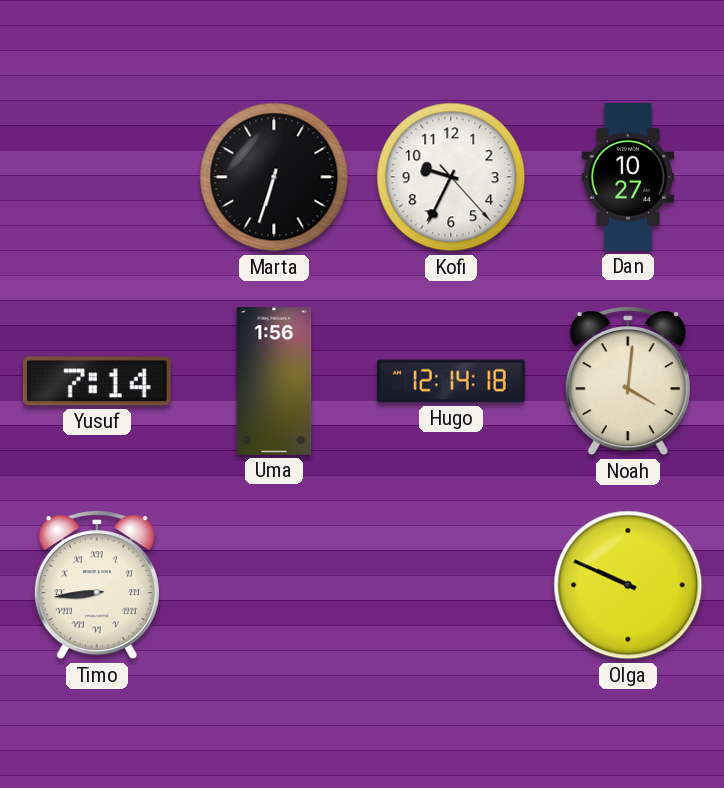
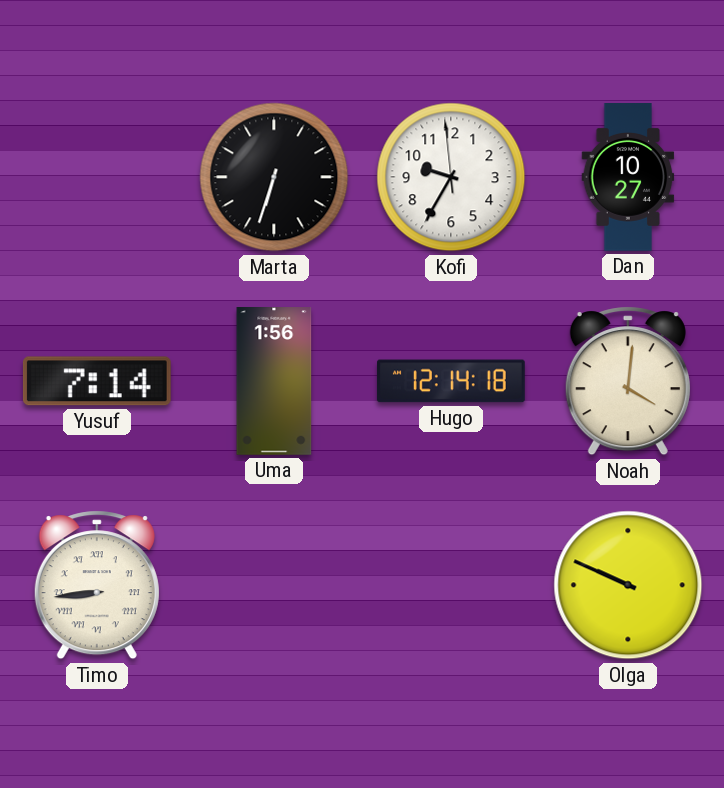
Kofi: 9:34:23 -> 9:34:59
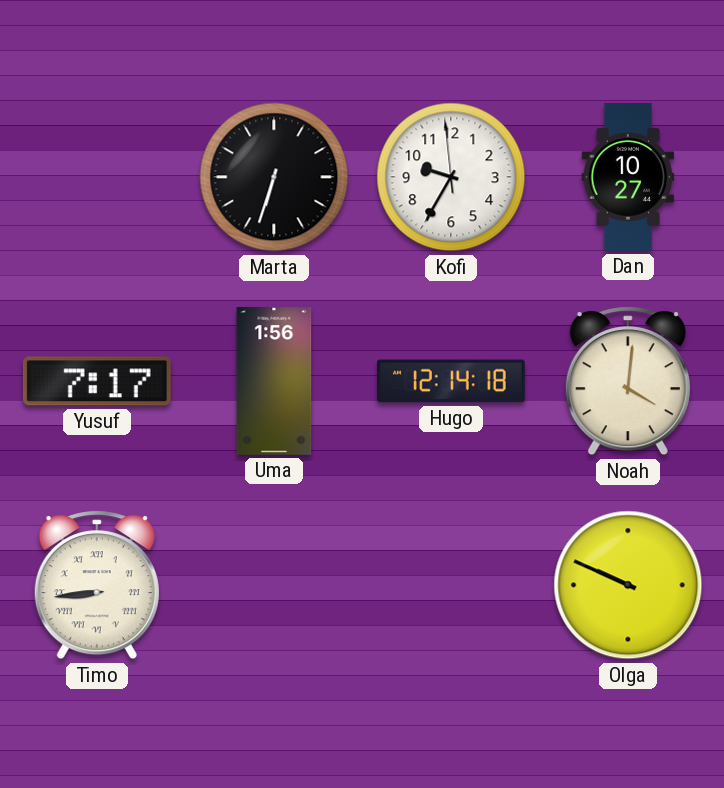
Yusuf: 7:14 -> 7:17
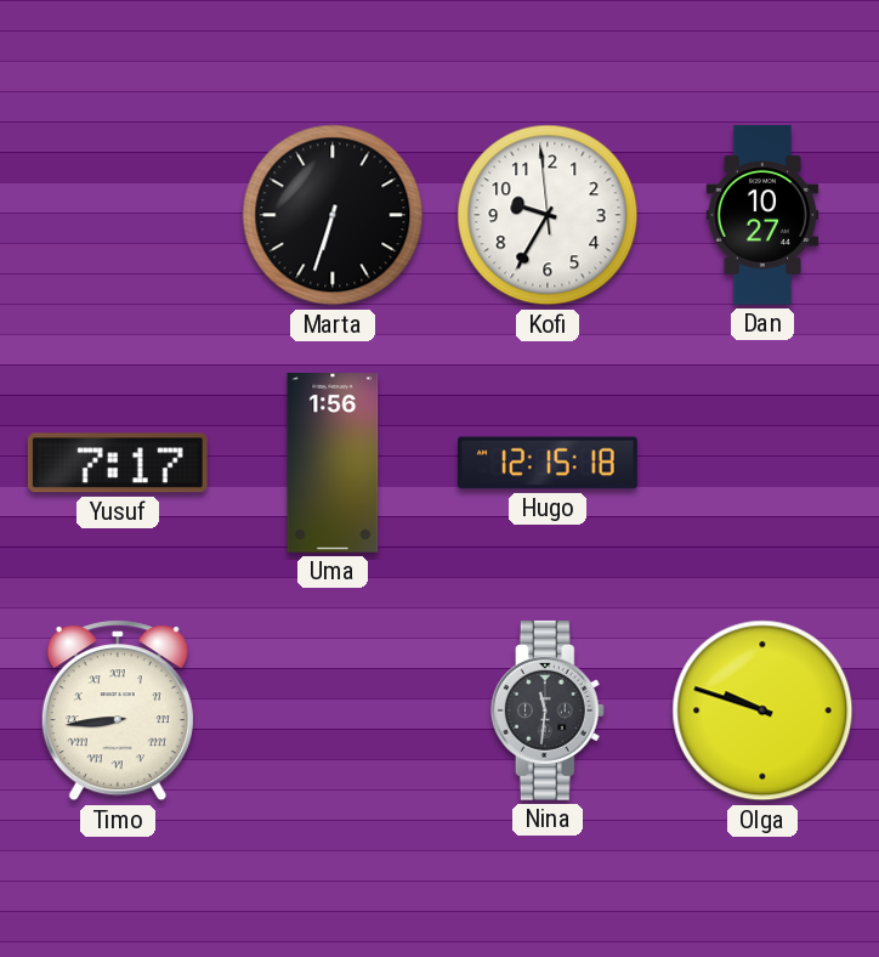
Hugo: 12:14 -> 12:15
Noah: 4:01 -> none
Nina: none -> 11:31
Olga: 9:49 -> 9:48
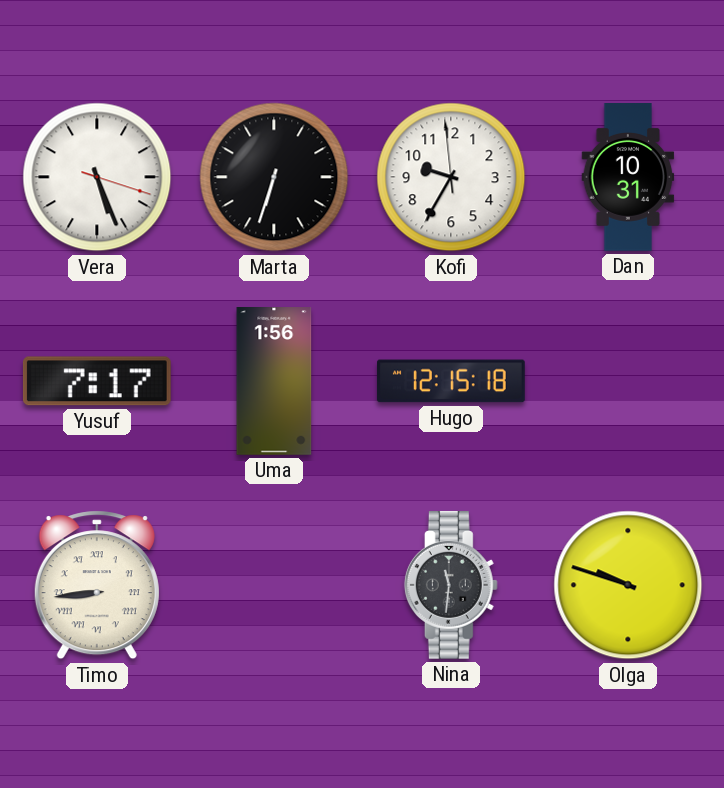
Vera: none -> 5:26
Dan: 10:27 -> 10:31
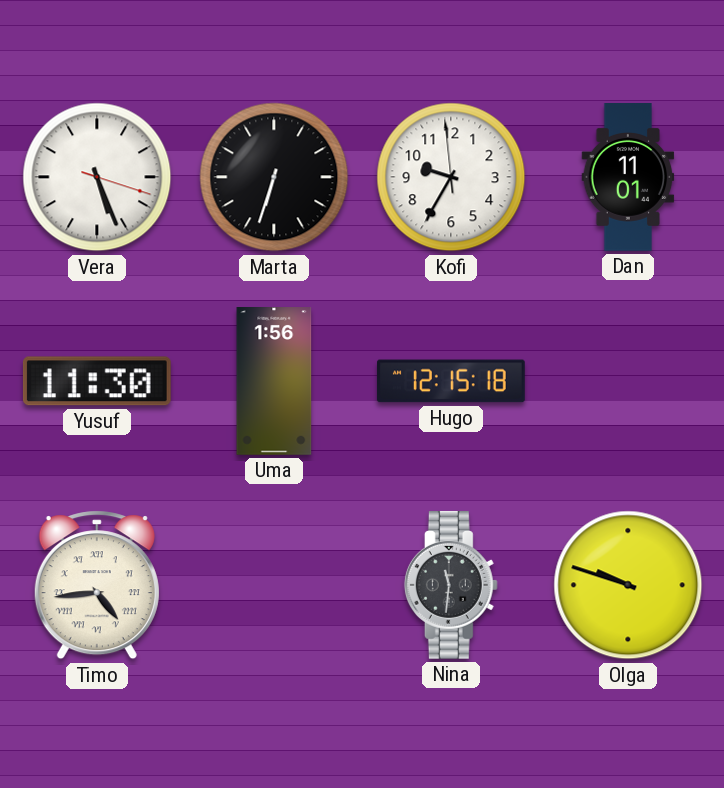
Dan: 10:31 -> 11:01
Yusuf: 7:17 -> 11:30
Timo: 8:44 -> 4:44
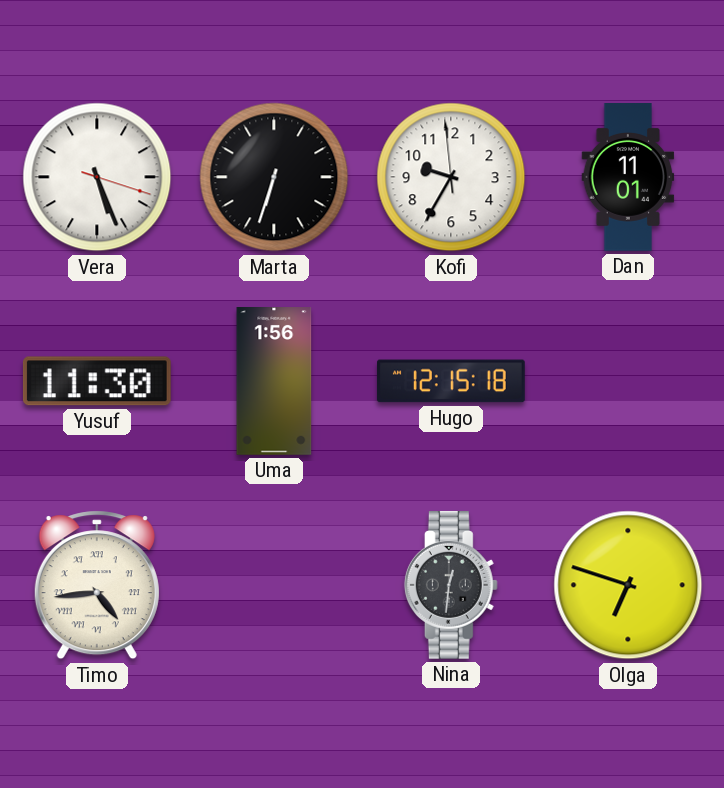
Nina: 11:31 -> 12:31
Olga: 9:48 -> 6:48
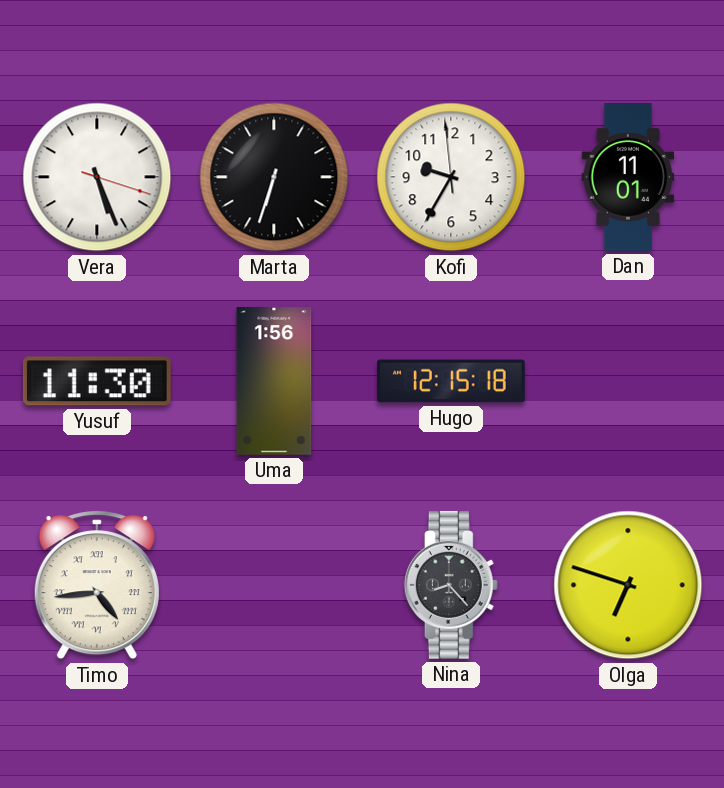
Nina: 12:31 -> 8:23
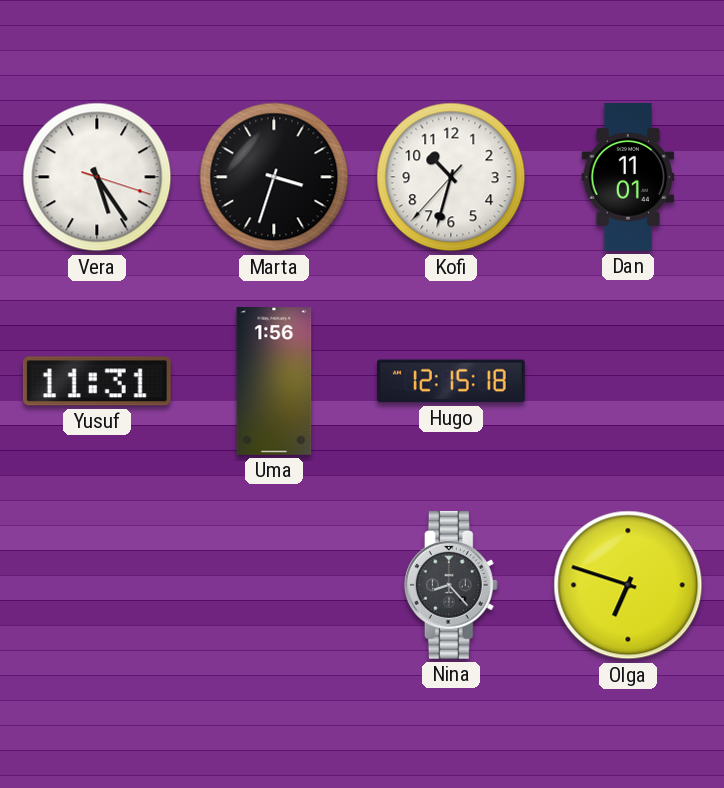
Vera: 5:26 -> 5:24
Marta: 6:33 -> 3:33
Kofi: 9:34 -> 10:32
Yusuf: 11:30 -> 11:31
Timo: 4:44 -> none
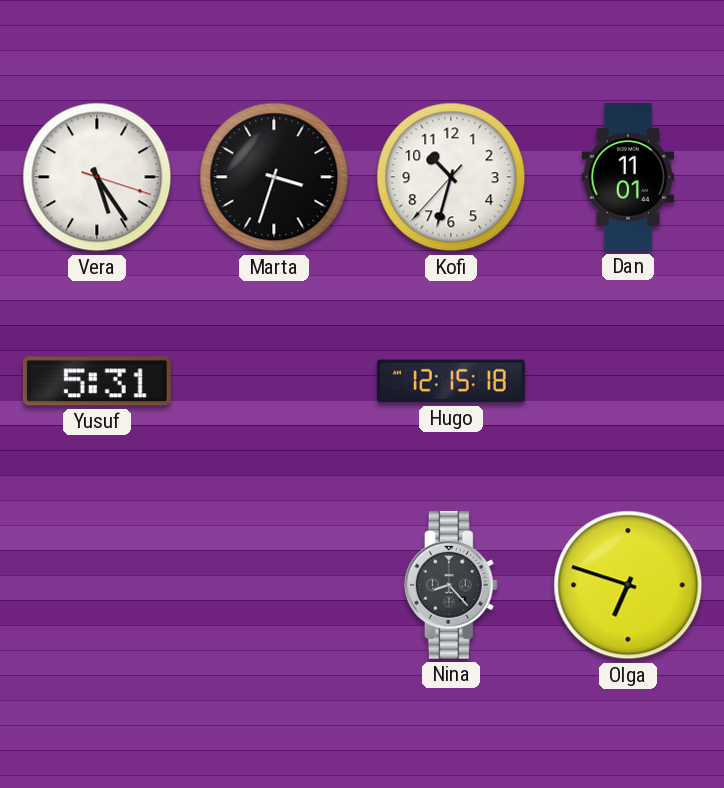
Yusuf: 11:31 -> 5:31
Uma: 1:56 -> none
